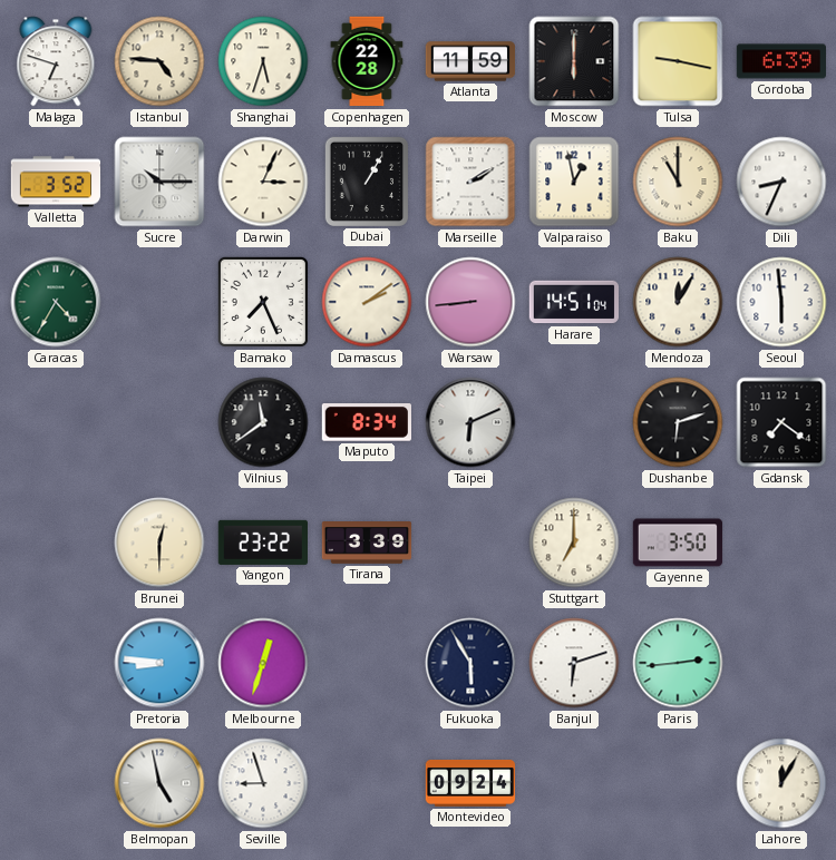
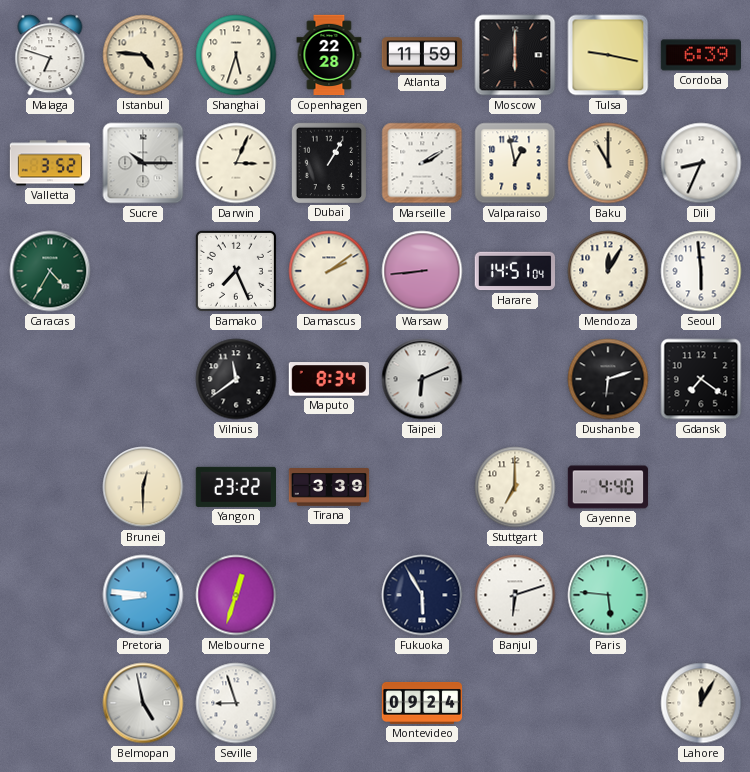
Cayenne: 3:50 -> 4:40
Paris: 2:44 -> 5:46
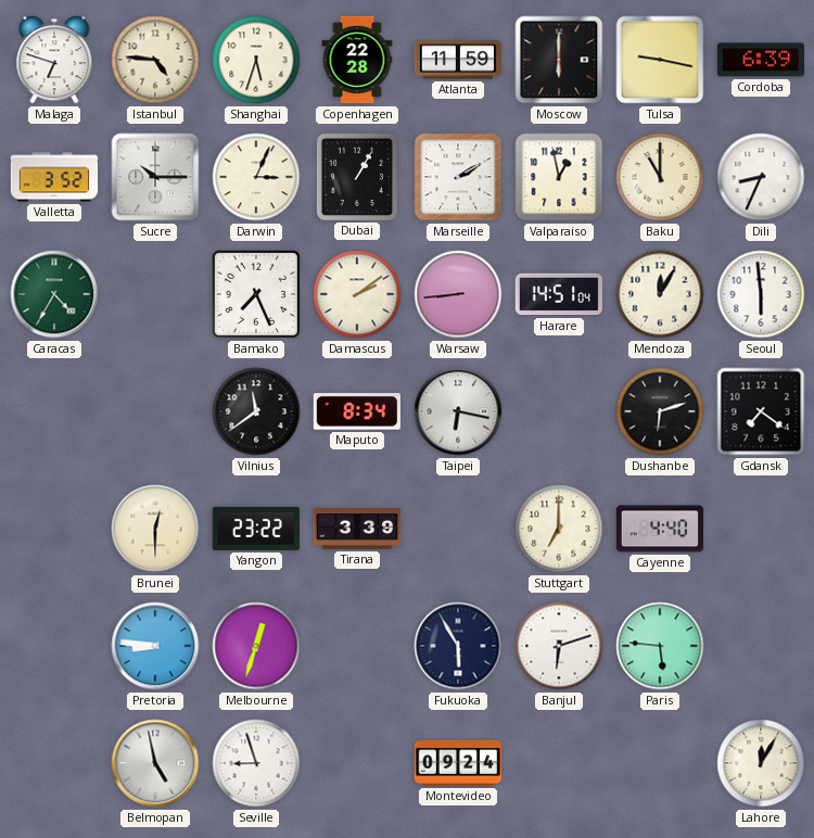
Taipei: 6:11 -> 6:17
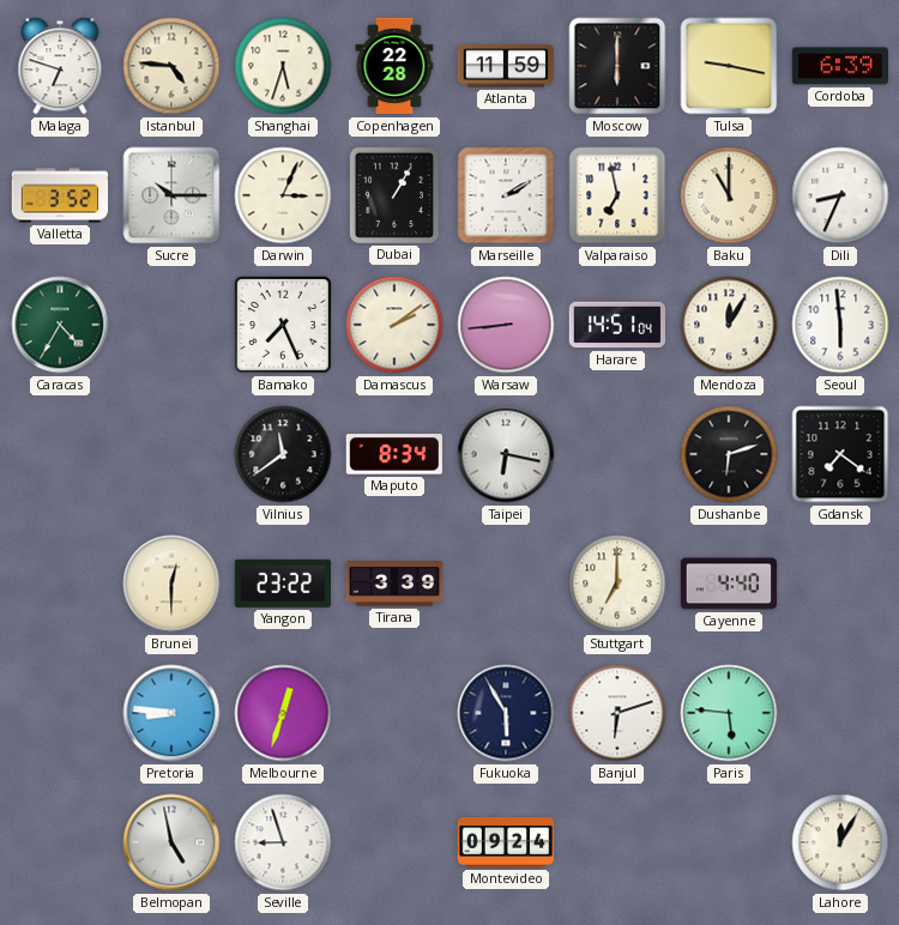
Valparaiso: 12:58 -> 6:58
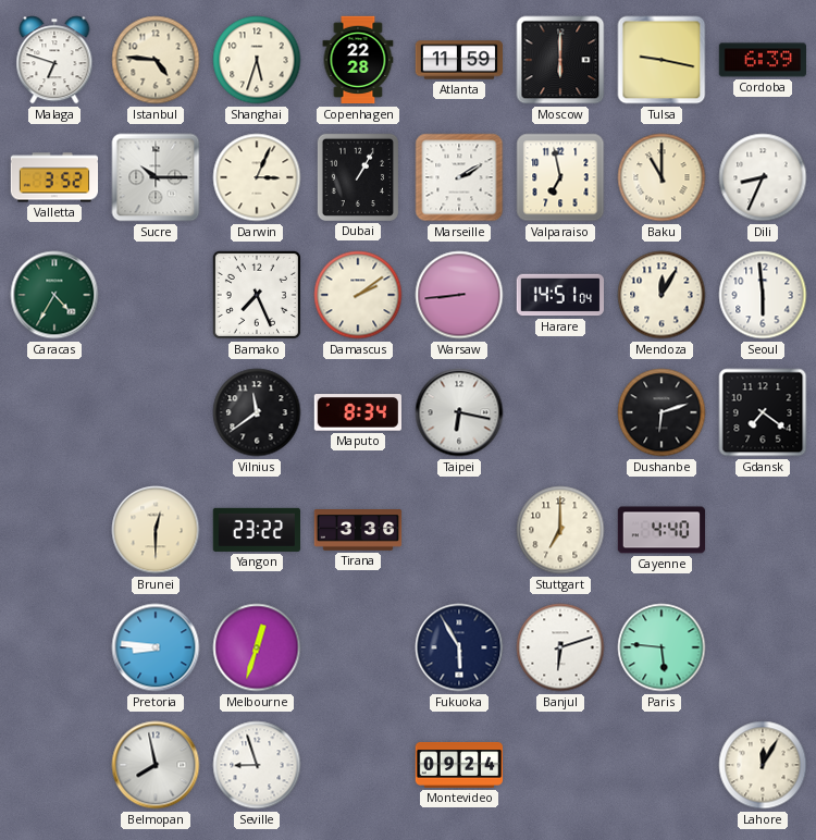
Tirana: 3:39 -> 3:36
Belmopan: 4:58 -> 7:58
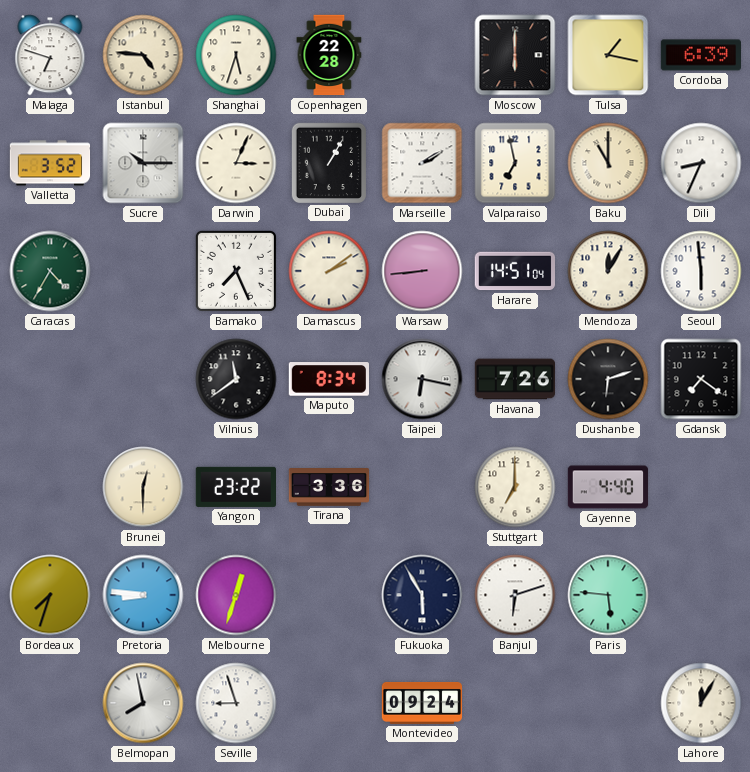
Atlanta: 11:59 -> none
Tulsa: 9:17 -> 1:17
Havana: none -> 7:26
Bordeaux: none -> 7:33
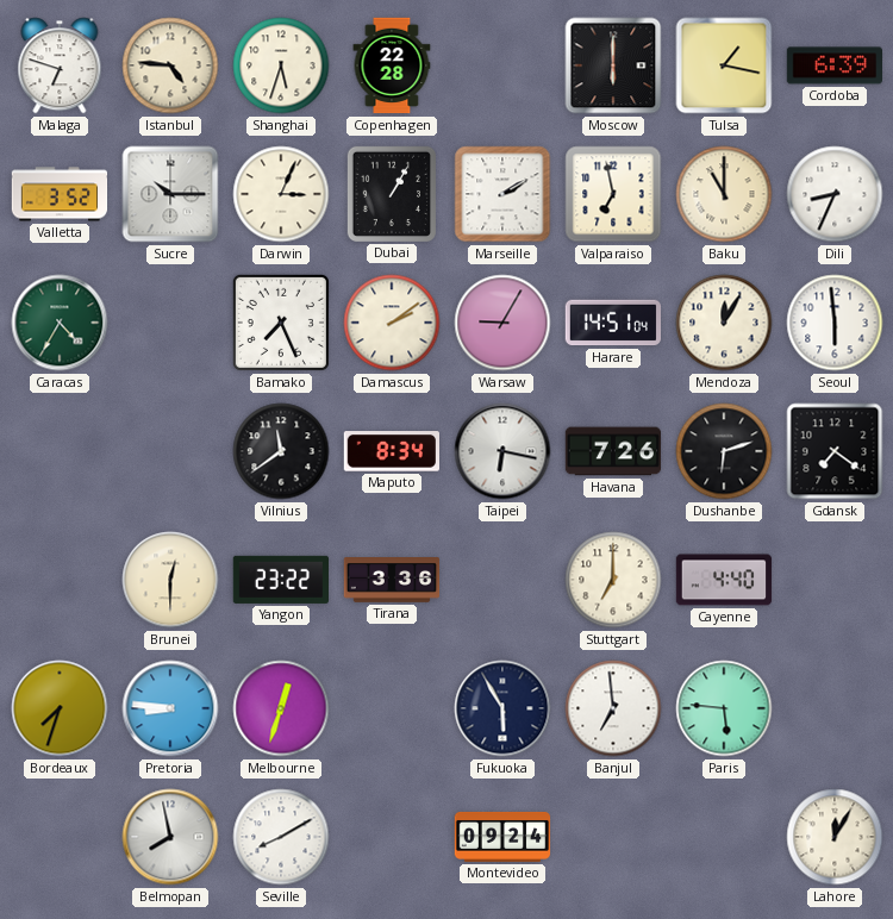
Warsaw: 8:44 -> 9:05
Banjul: 6:12 -> 6:59
Seville: 8:57 -> 8:10
